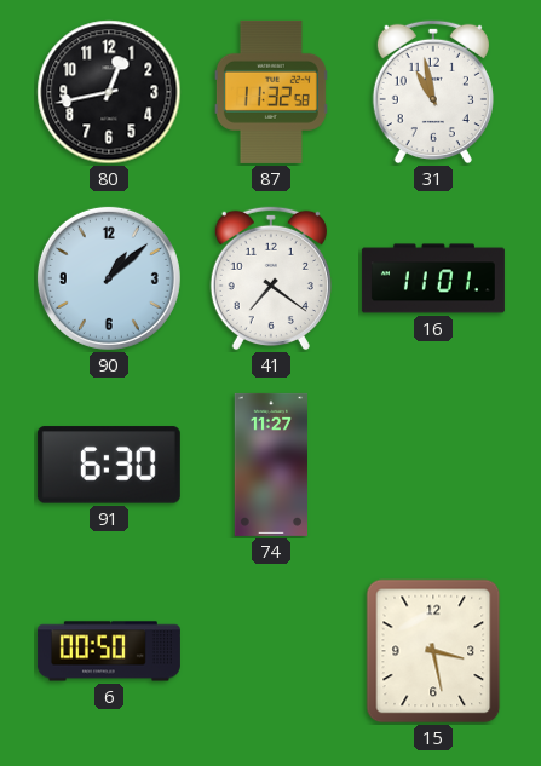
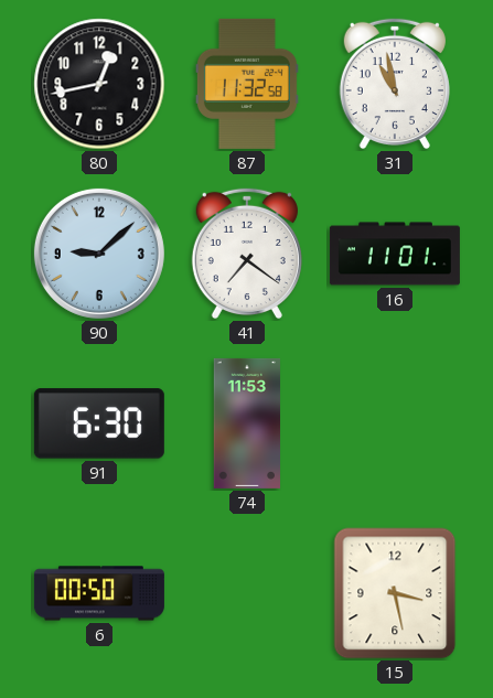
90: 1:08 -> 9:08
74: 11:27 -> 11:53
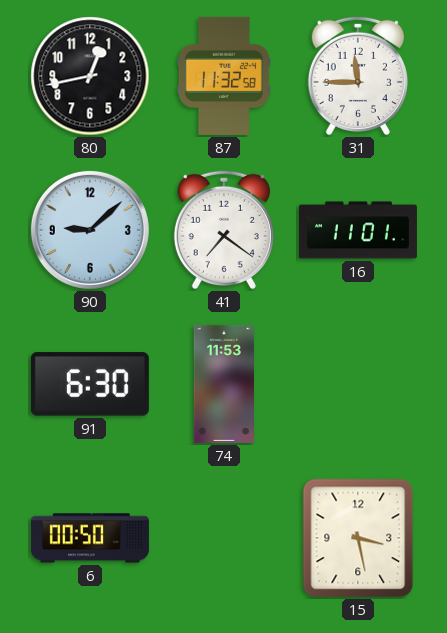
31: 10:58 -> 11:45
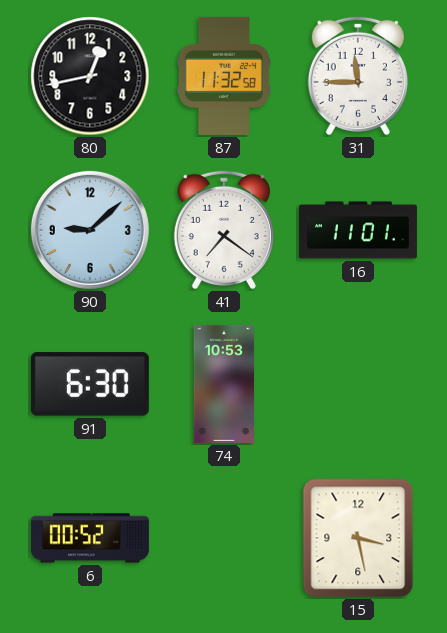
74: 11:53 -> 10:53
6: 00:50 -> 00:52
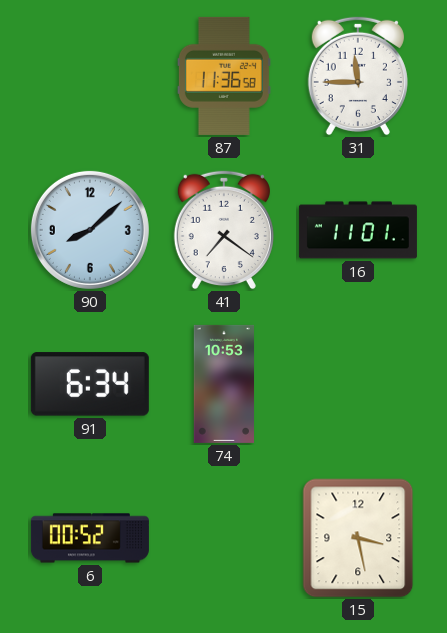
80: 12:43 -> none
87: 11:32 -> 11:36
90: 9:08 -> 8:08
91: 6:30 -> 6:34
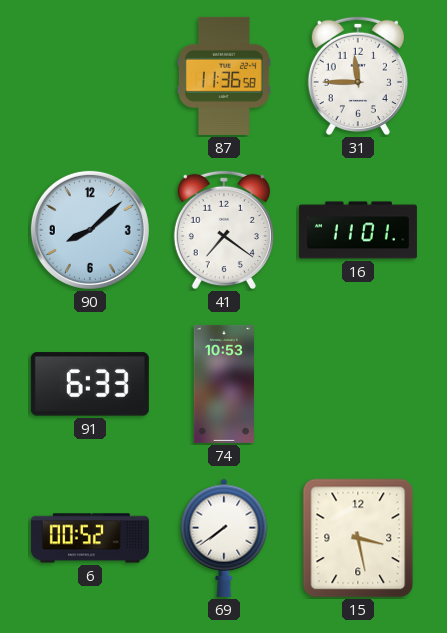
91: 6:34 -> 6:33
69: none -> 7:39
